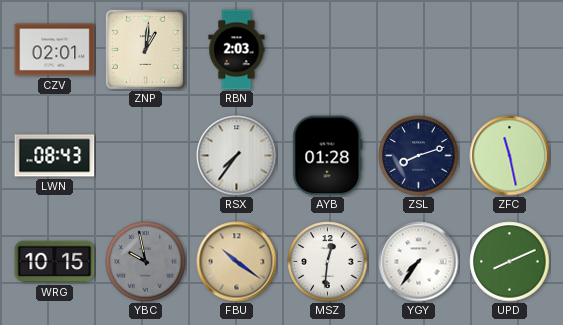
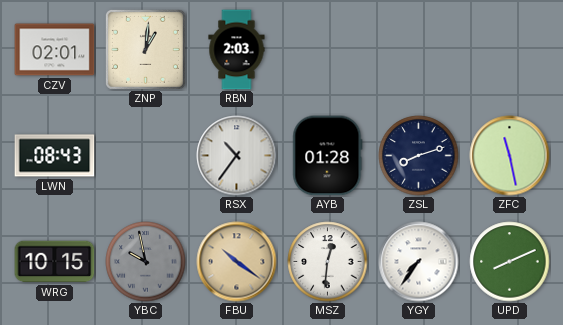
RSX: 7:36 -> 10:36
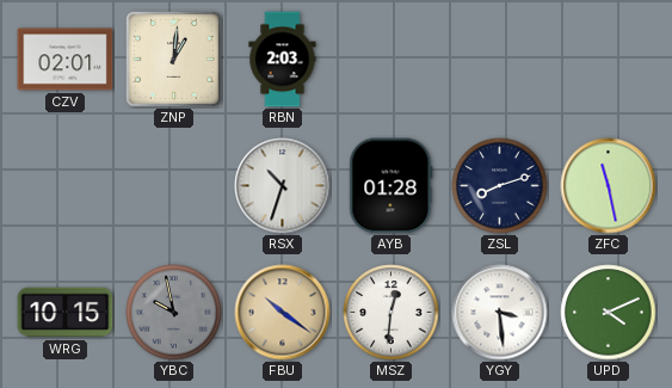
LWN: 08:43 -> none
RSX: 10:36 -> 10:33
YGY: 7:36 -> 3:29
UPD: 8:11 -> 4:11
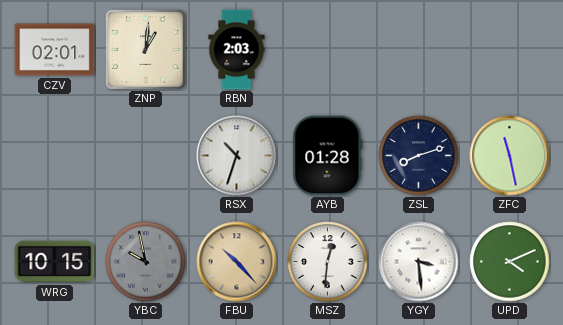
FBU: 10:21 -> 10:23
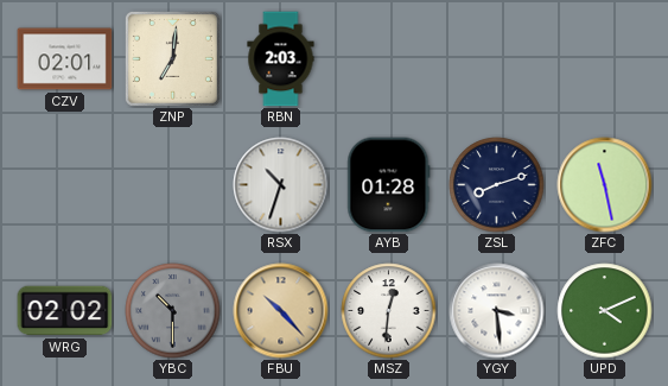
ZNP: 1:01 -> 7:01
WRG: 10:15 -> 02:02
YBC: 9:58 -> 10:30
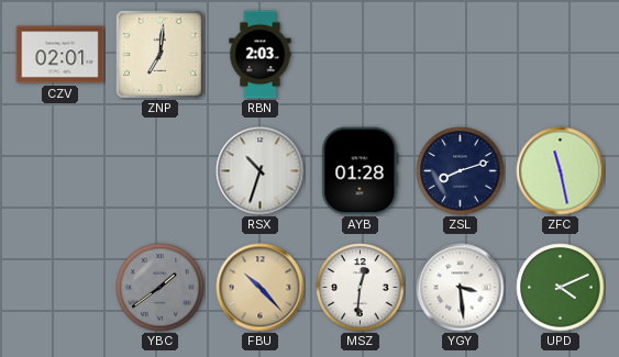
WRG: 02:02 -> none
YBC: 10:30 -> 1:39
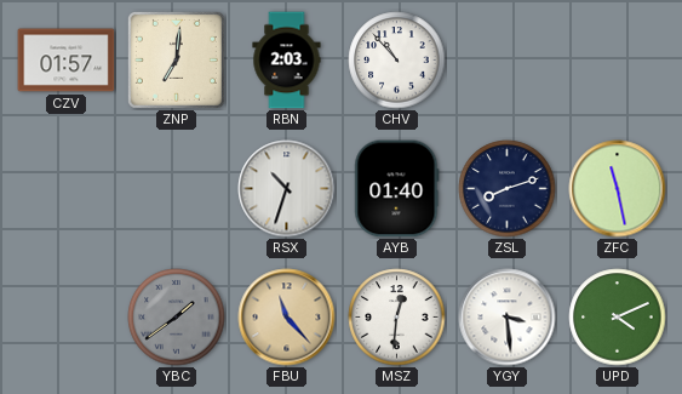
CZV: 02:01 -> 01:57
CHV: none -> 10:53
AYB: 01:28 -> 01:40
FBU: 10:23 -> 11:23
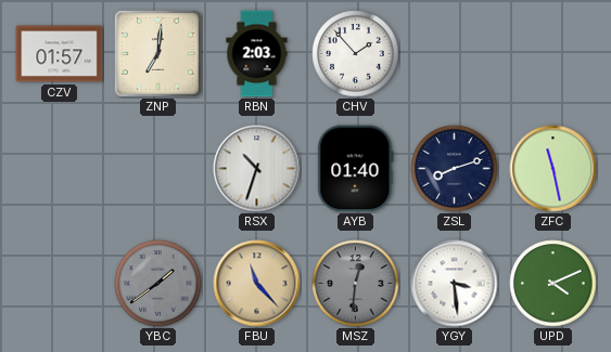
CHV: 10:53 -> 1:53
MSZ dial: white -> grey
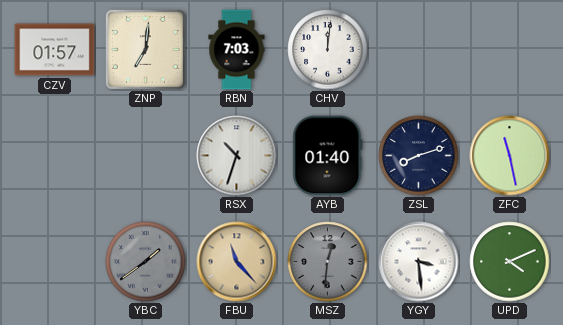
RBN: 2:03 -> 7:03
CHV: 1:53 -> 12:01
